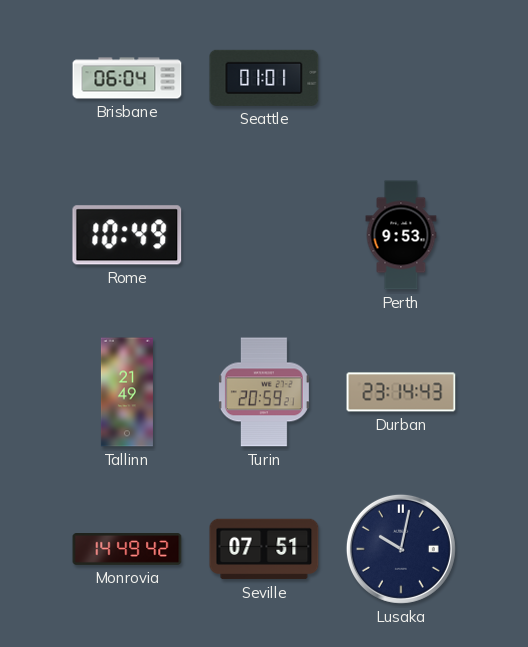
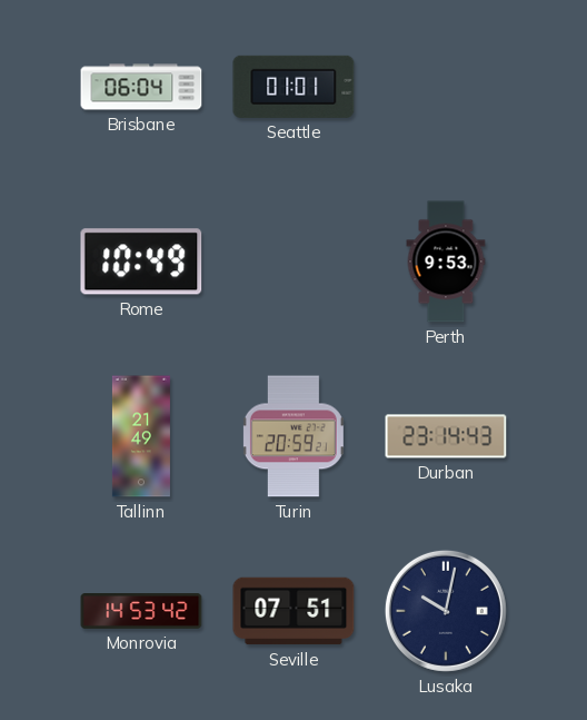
Monrovia: 14:49 -> 14:53
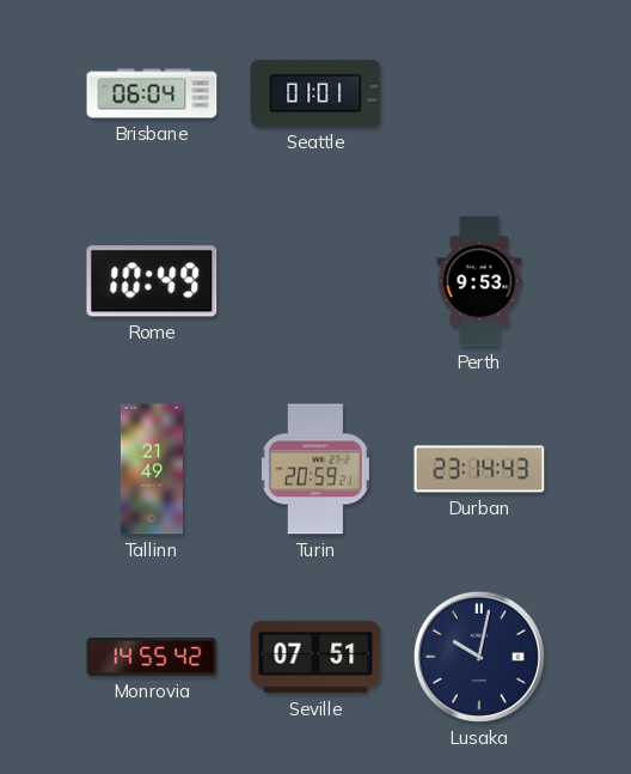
Monrovia: 14:53 -> 14:55
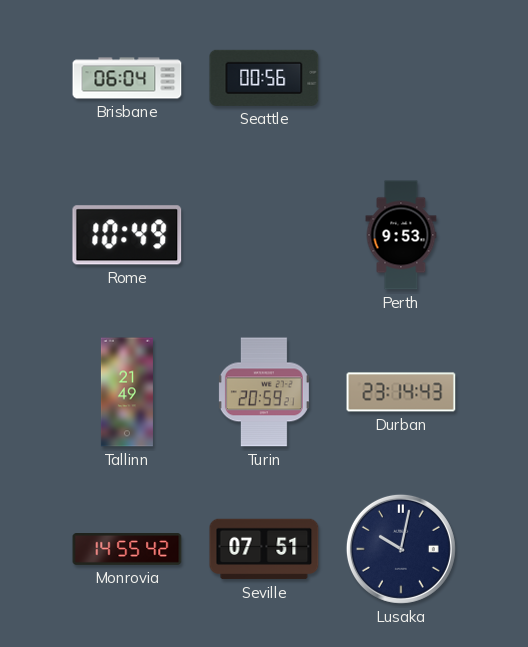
Seattle: 01:01 -> 00:56
